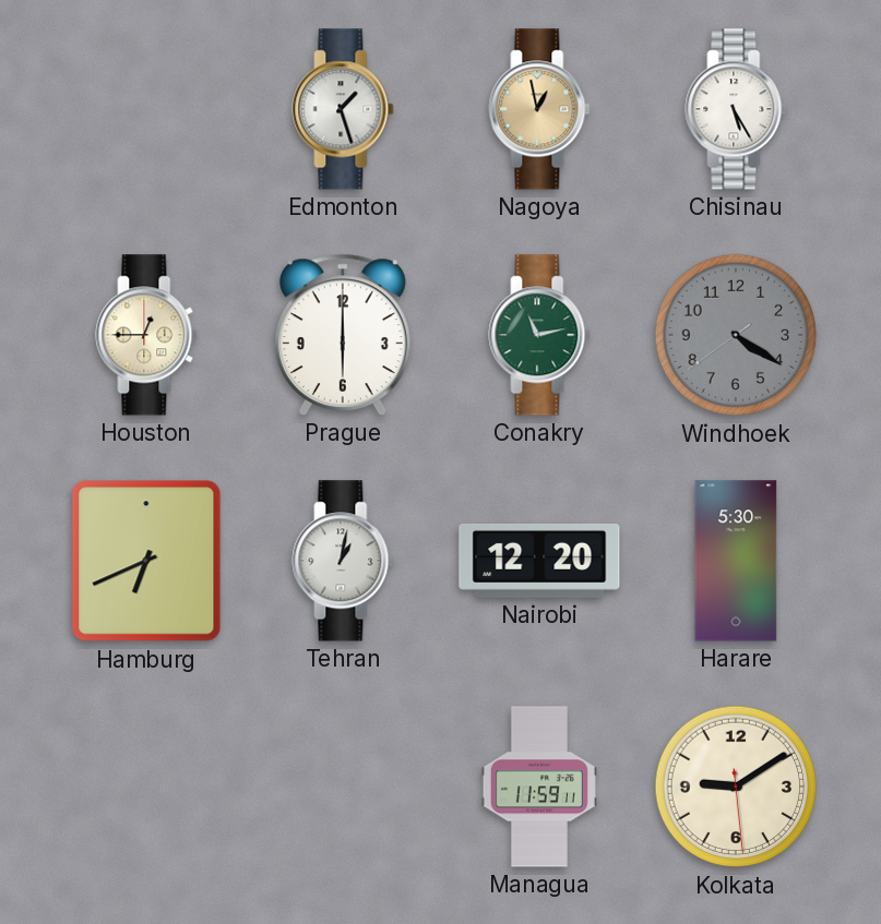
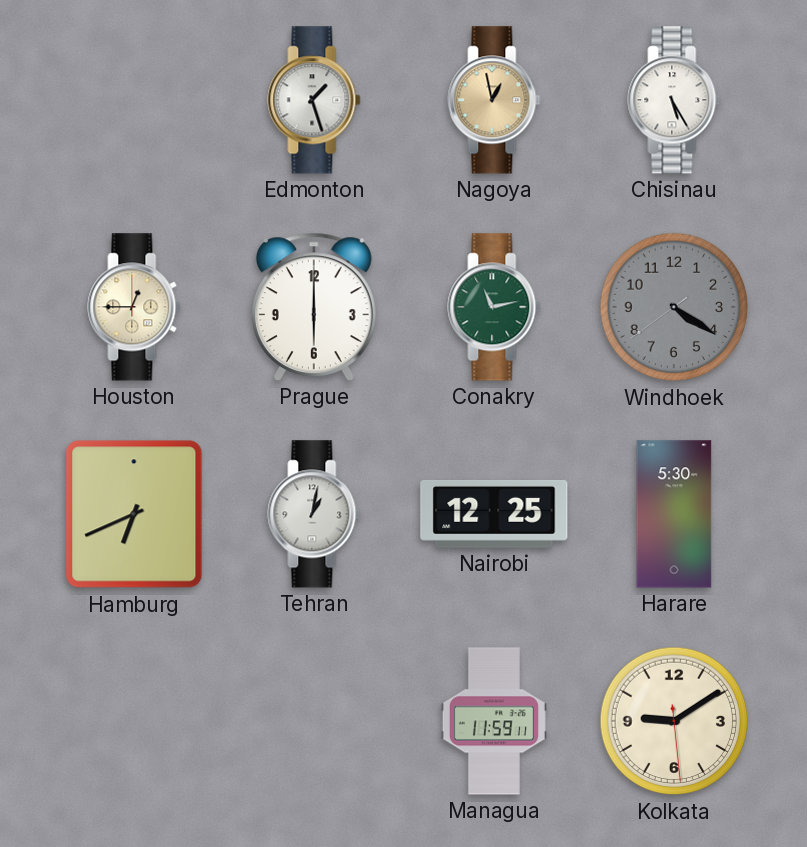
Nairobi: 12:20 -> 12:25
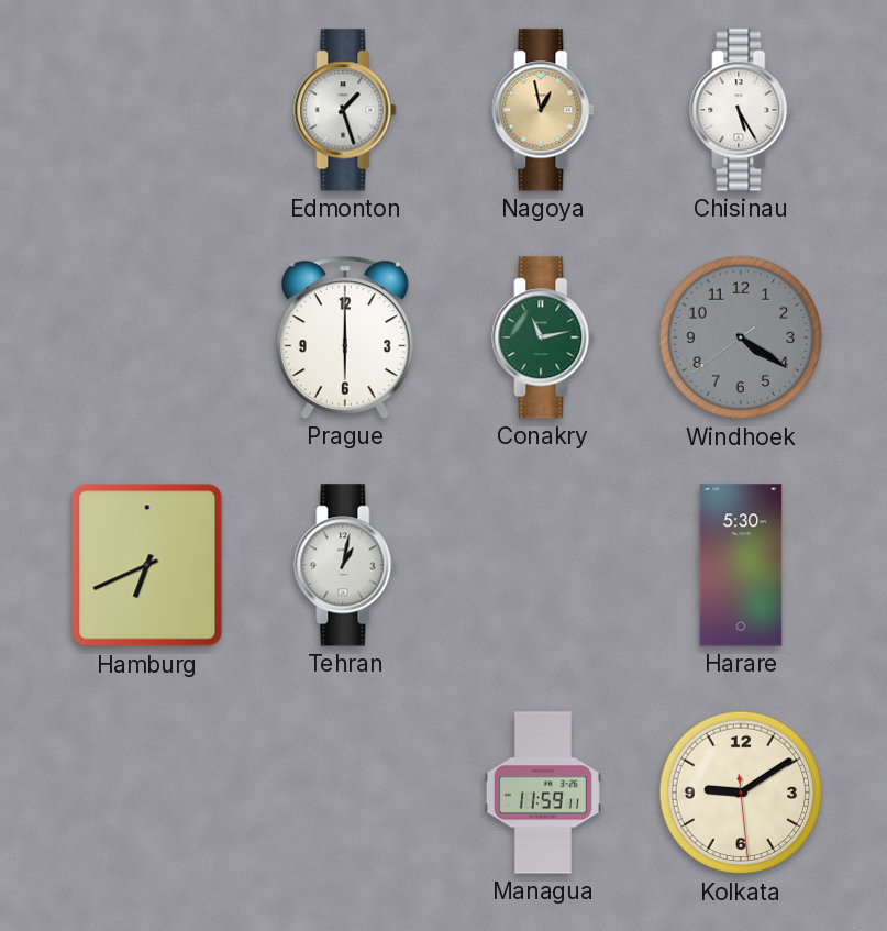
Houston: 12:45 -> none
Nairobi: 12:25 -> none
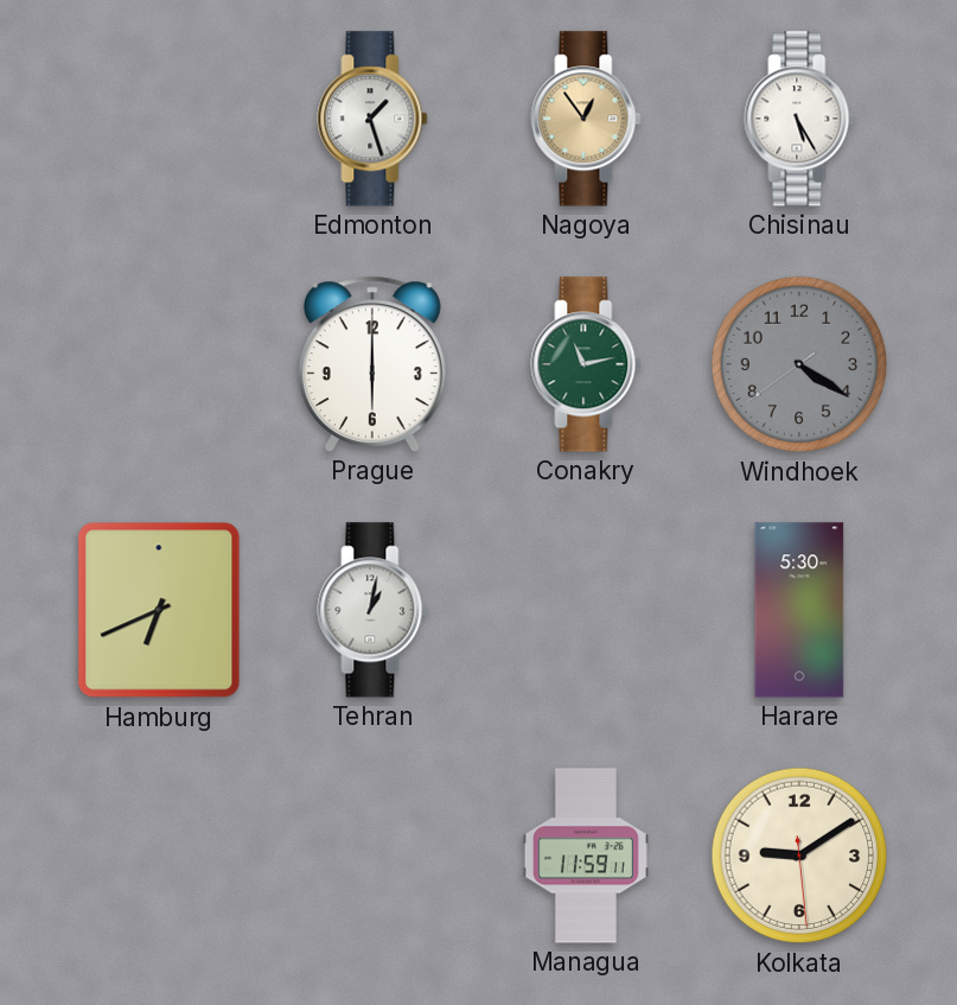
Nagoya: 12:58 -> 12:54
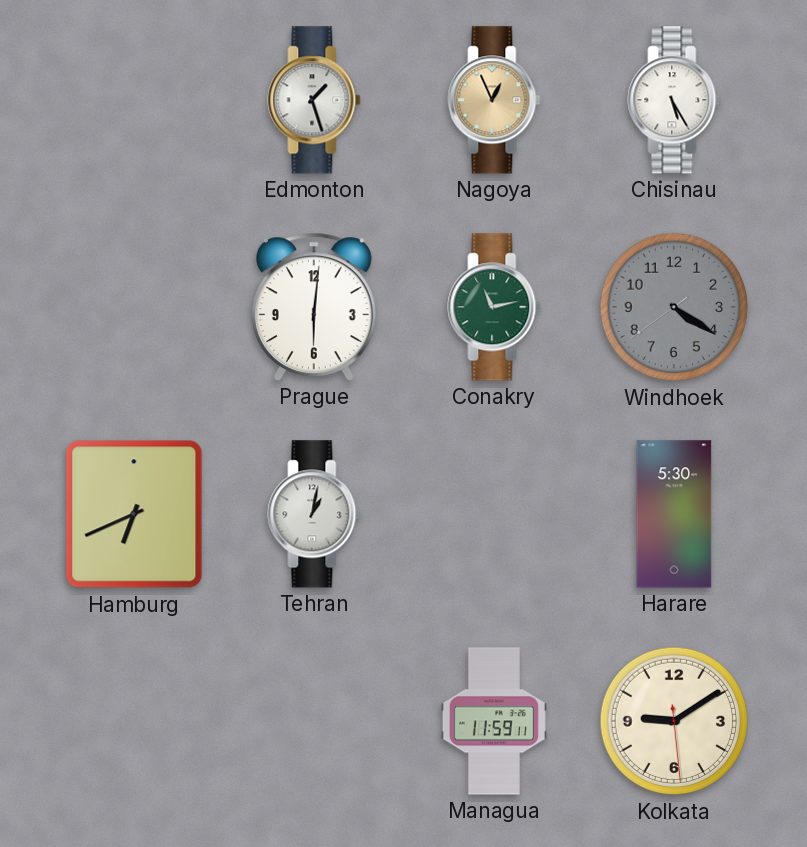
Nagoya: 12:54 -> 12:56
Prague: 6:00 -> 6:01
